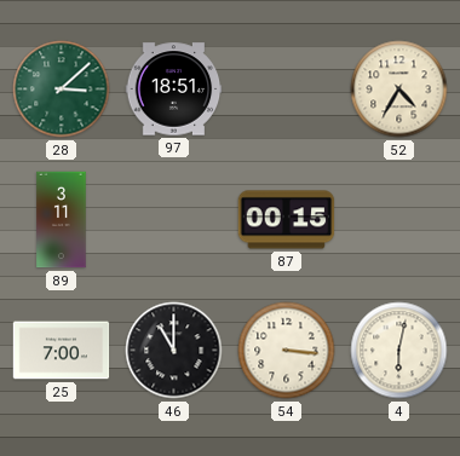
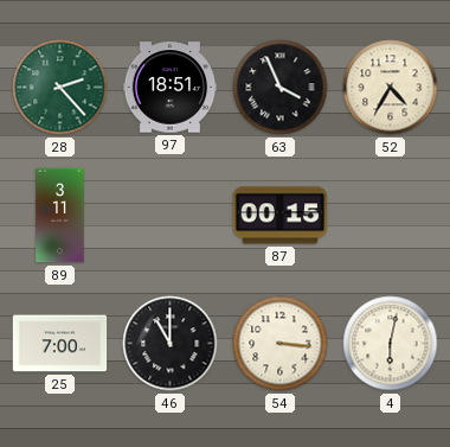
28: 3:08 -> 2:23
63: none -> 3:56
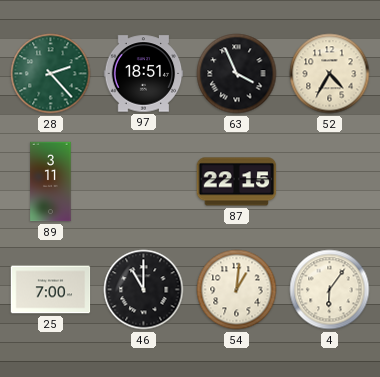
87: 00:15 -> 22:15
54: 3:16 -> 1:01
4: 6:02 -> 6:06
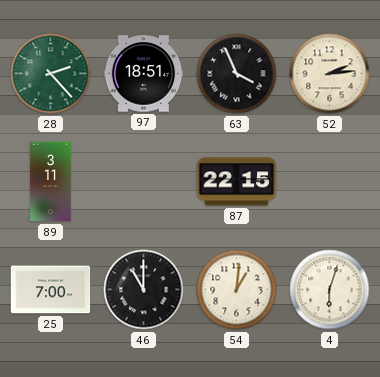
52: 4:35 -> 2:14
4: 6:06 -> 6:03
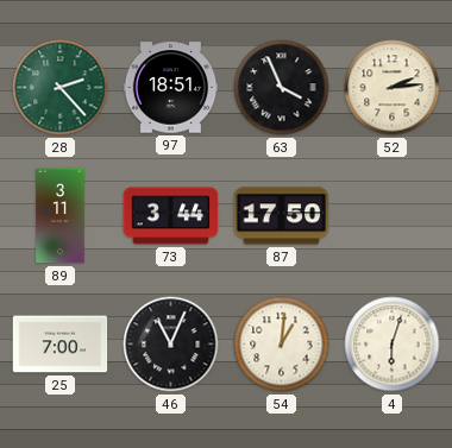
73: none -> 3:44
87: 22:15 -> 17:50
46: 11:00 -> 11:04
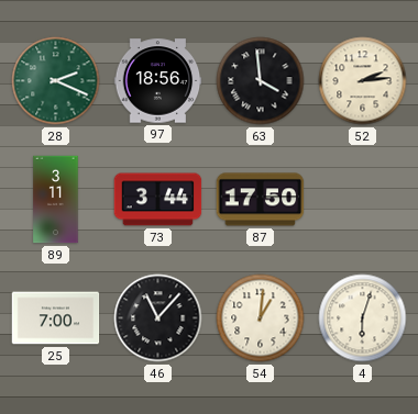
28: 2:23 -> 2:19
97: 18:51 -> 18:56
63: 3:56 -> 3:59
46: 11:04 -> 11:07
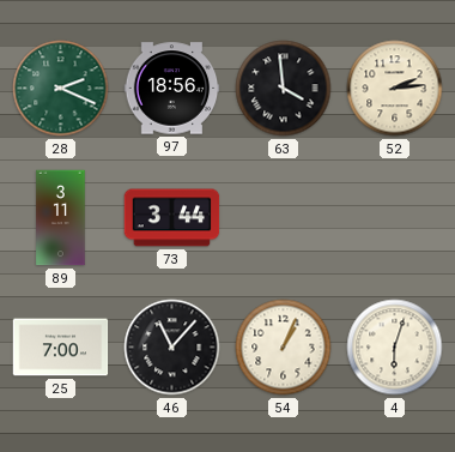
87: 17:50 -> none
54: 1:01 -> 1:04
